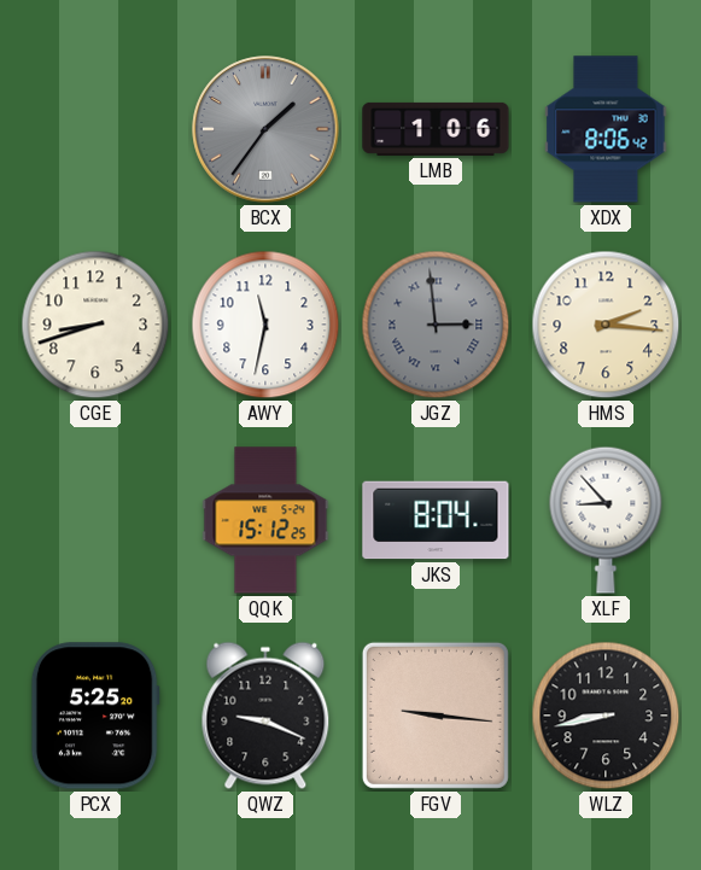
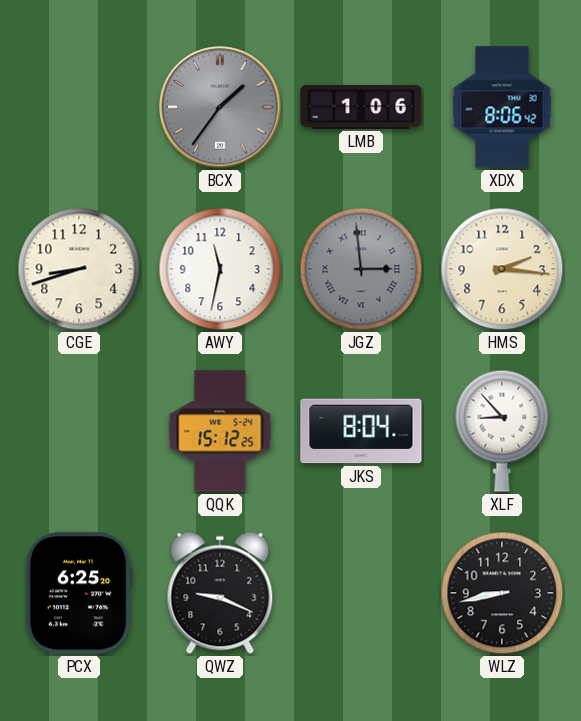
PCX: 5:25 -> 6:25
FGV: 9:16 -> none
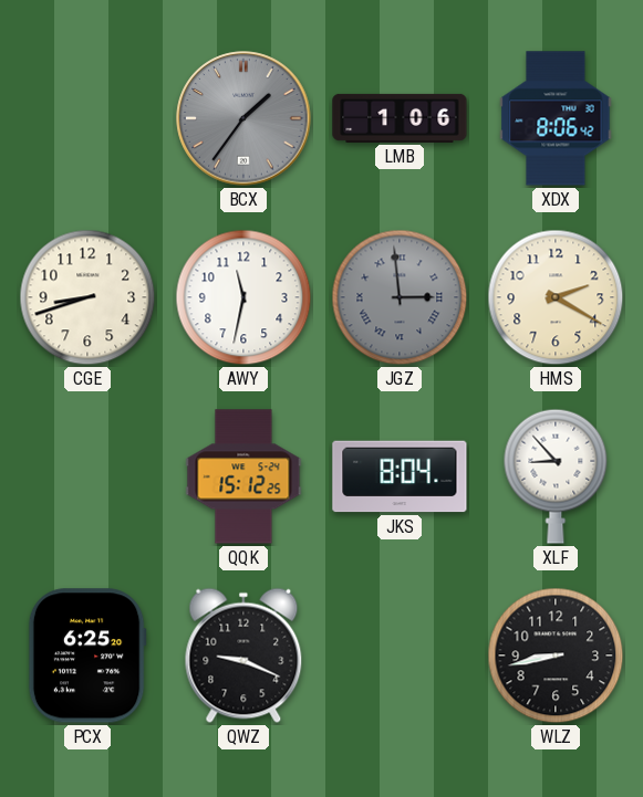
HMS: 2:16 -> 2:20
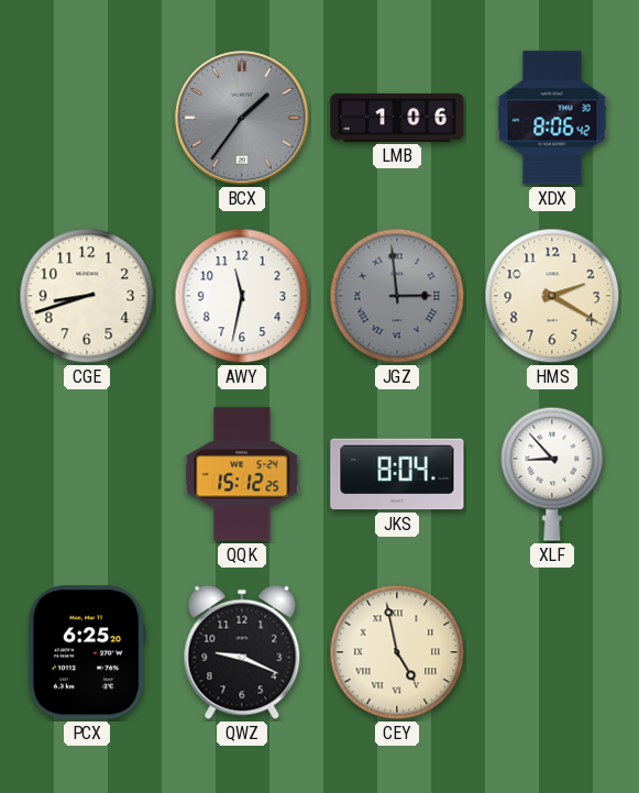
CEY: none -> 4:58
WLZ: 8:43 -> none
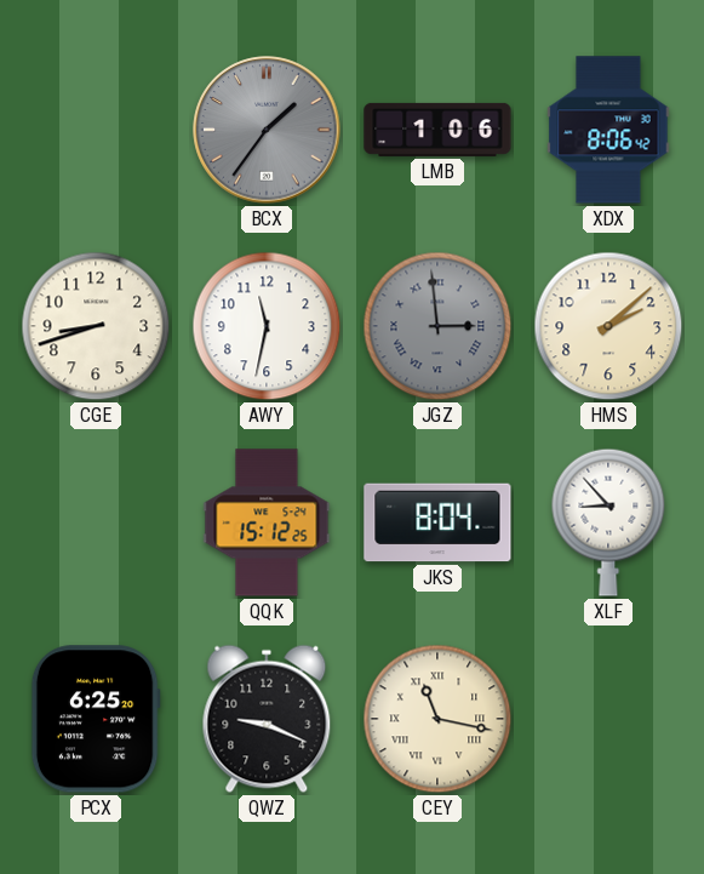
HMS: 2:20 -> 2:08
CEY: 4:58 -> 11:17
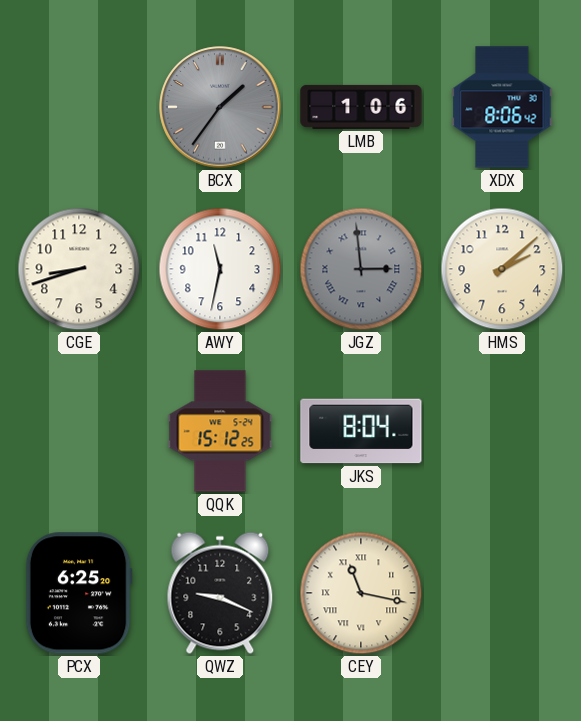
XLF: 8:53 -> none
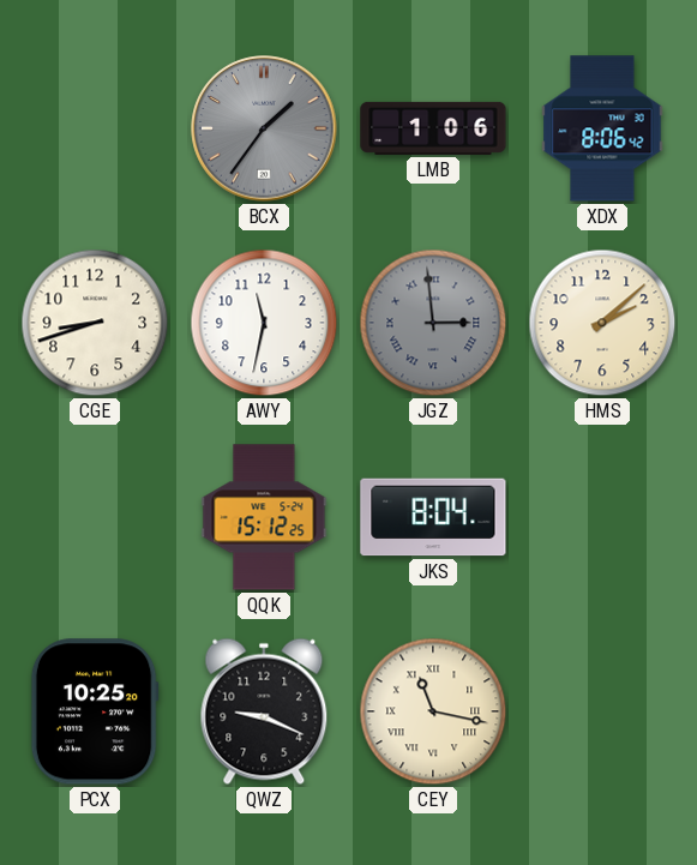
PCX: 6:25 -> 10:25
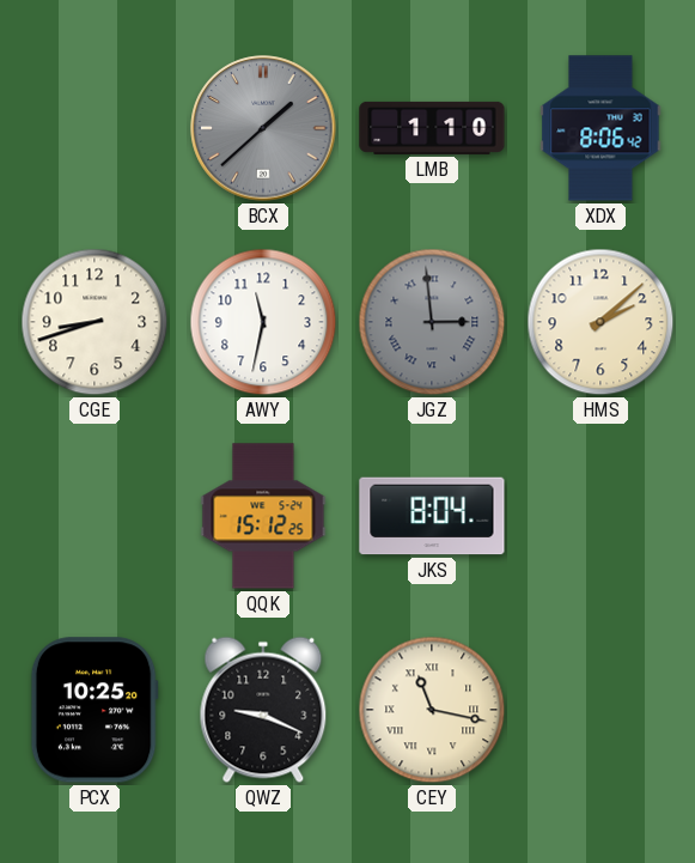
BCX: 1:36 -> 1:38
LMB: 1:06 -> 1:10
